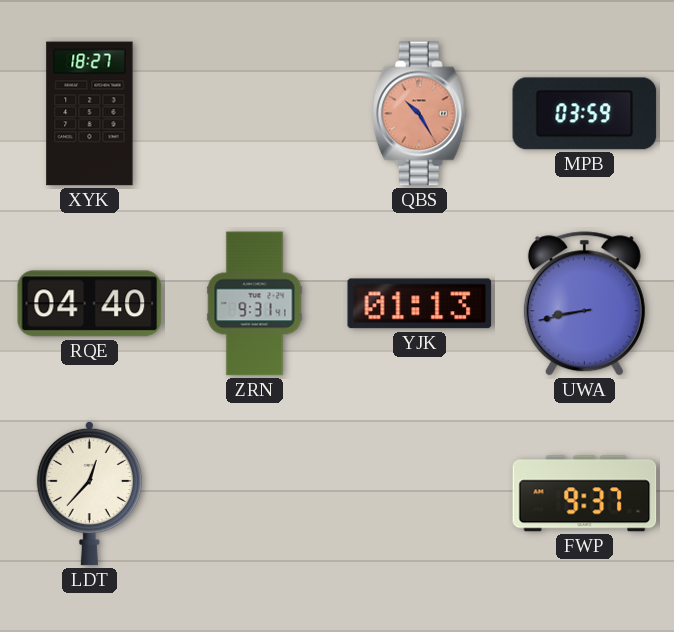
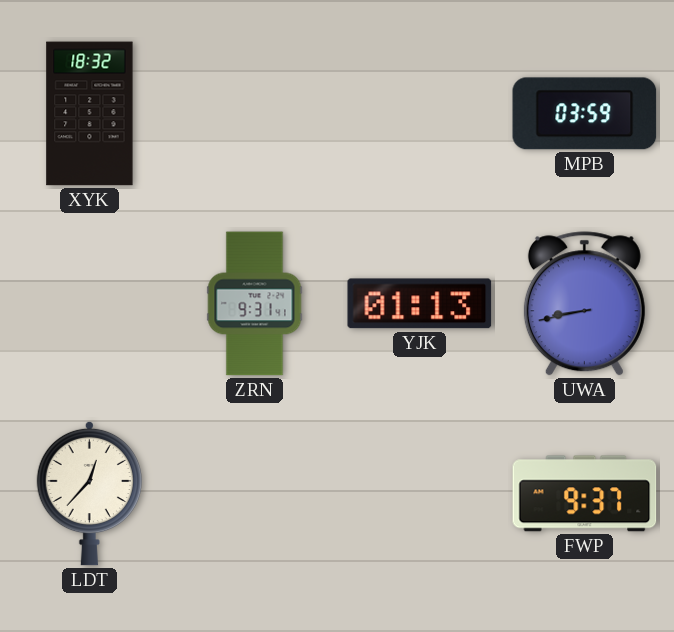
XYK: 18:27 -> 18:32
QBS: 10:25 -> none
RQE: 04:40 -> none
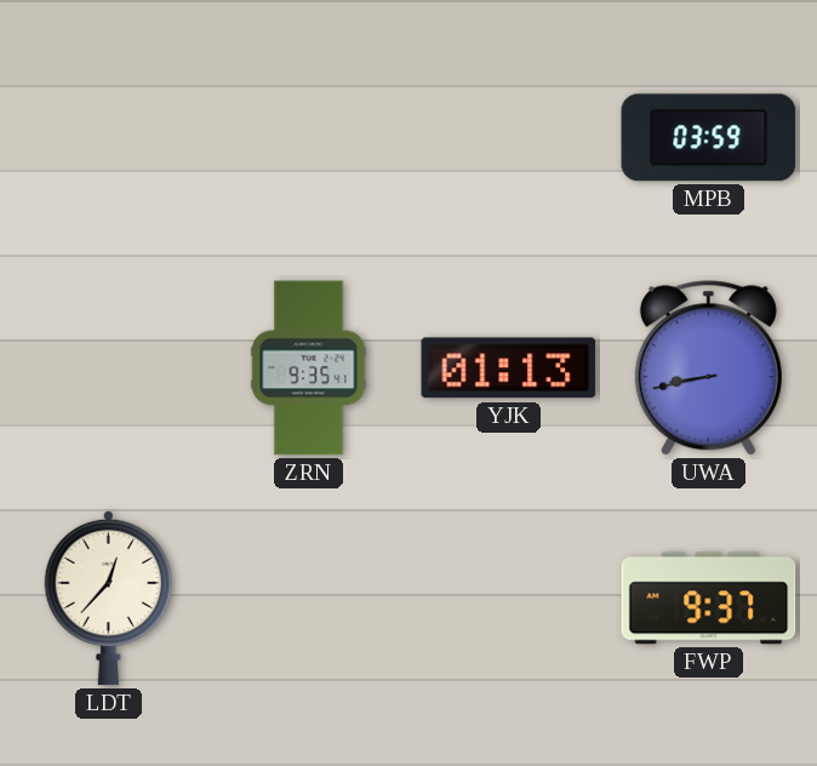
XYK: 18:32 -> none
ZRN: 9:31 -> 9:35
